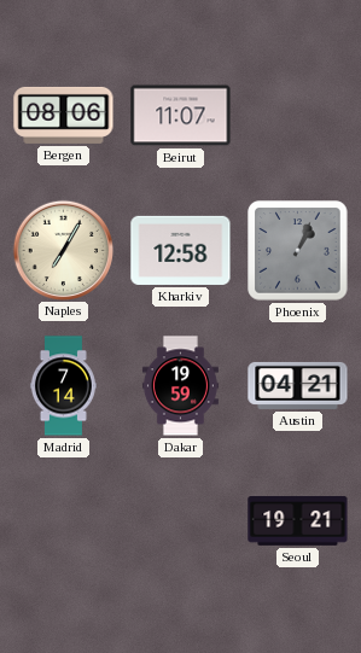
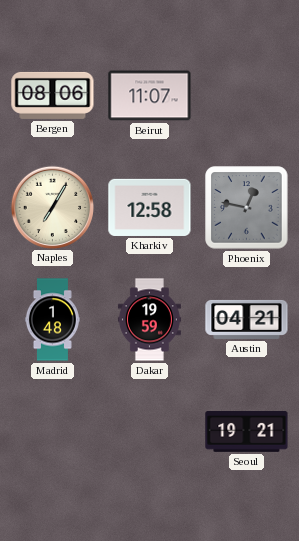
Phoenix: 1:04 -> 12:47
Madrid: 7:14 -> 1:48
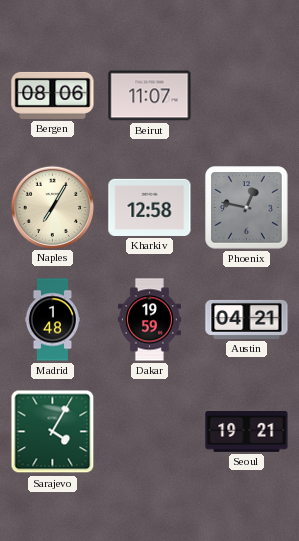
Sarajevo: none -> 4:05
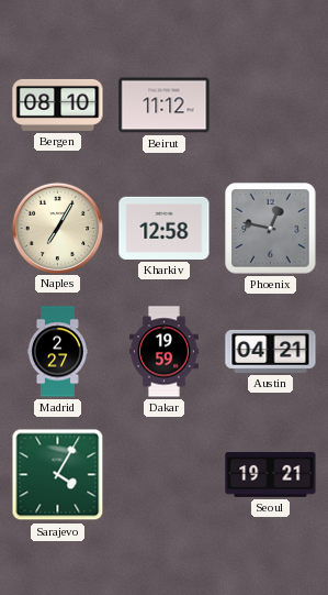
Bergen: 08:06 -> 08:10
Beirut: 11:07 -> 11:12
Madrid: 1:48 -> 2:27
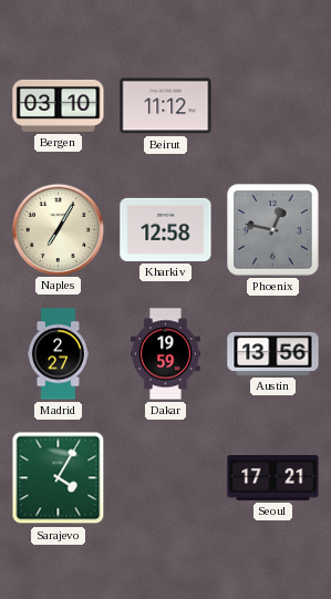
Bergen: 08:10 -> 03:10
Austin: 04:21 -> 13:56
Seoul: 19:21 -> 17:21
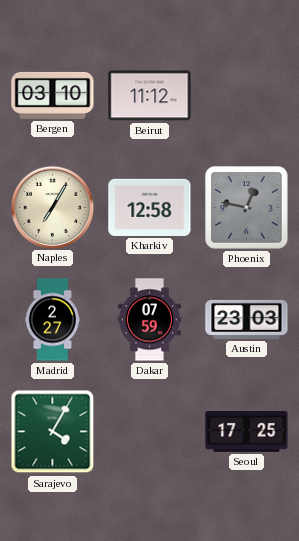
Dakar: 19:59 -> 07:59
Austin: 13:56 -> 23:03
Seoul: 17:21 -> 17:25
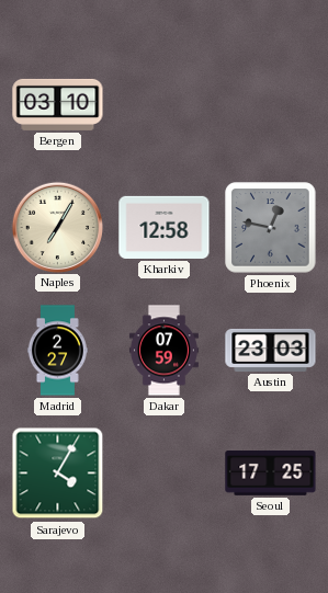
Beirut: 11:12 -> none
